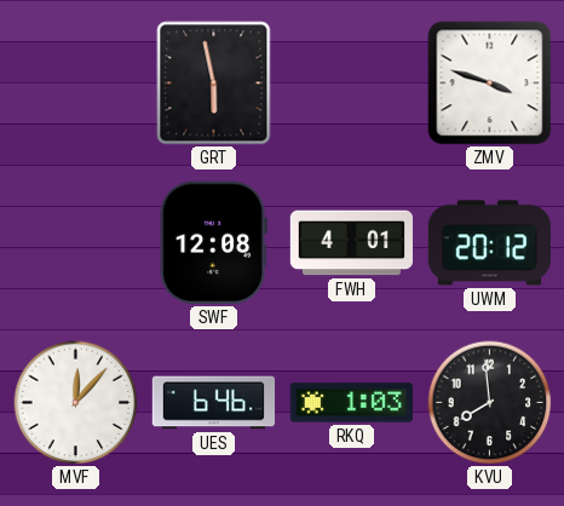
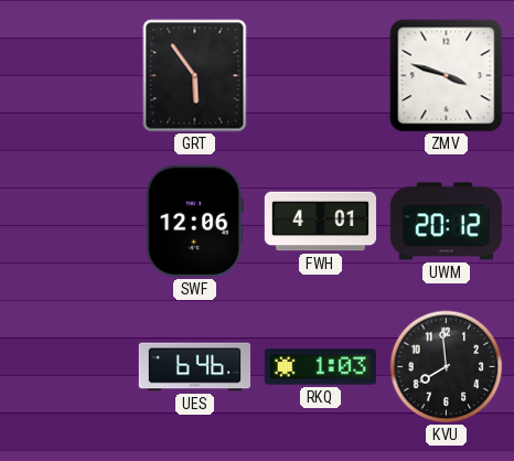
GRT: 5:58 -> 5:54
SWF: 12:08 -> 12:06
MVF: 12:07 -> none
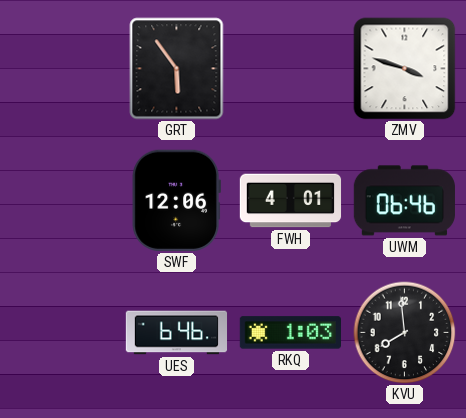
UWM: 20:12 -> 06:46
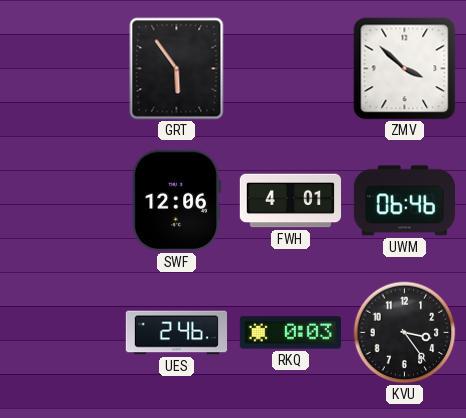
ZMV: 3:48 -> 3:52
UES: 6:46 -> 2:46
RKQ: 1:03 -> 0:03
KVU: 7:59 -> 3:24
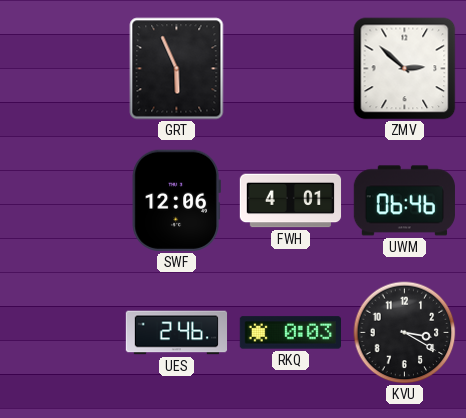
GRT: 5:54 -> 5:56
ZMV: 3:52 -> 2:52
KVU: 3:24 -> 3:20
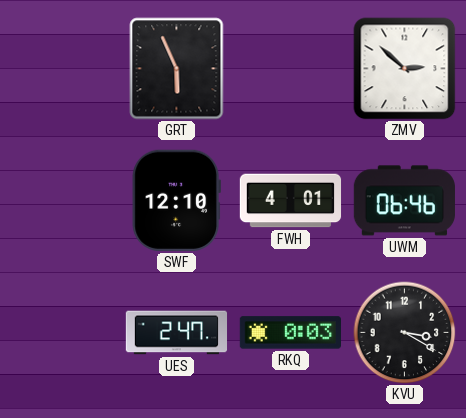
SWF: 12:06 -> 12:10
UES: 2:46 -> 2:47
